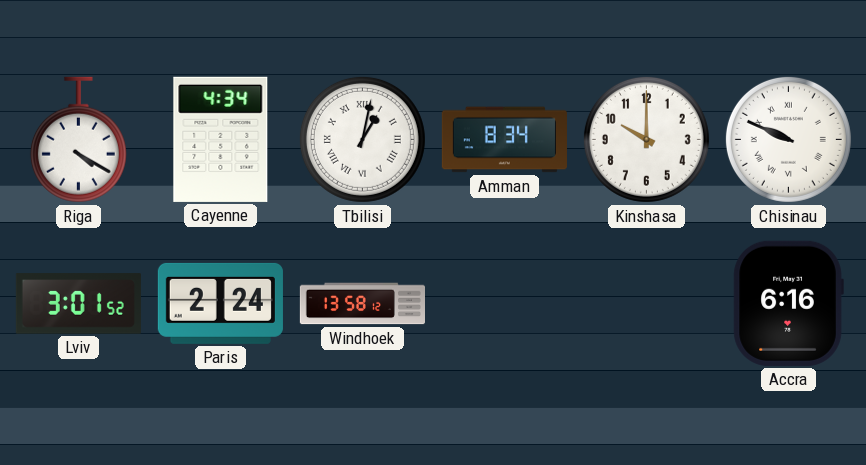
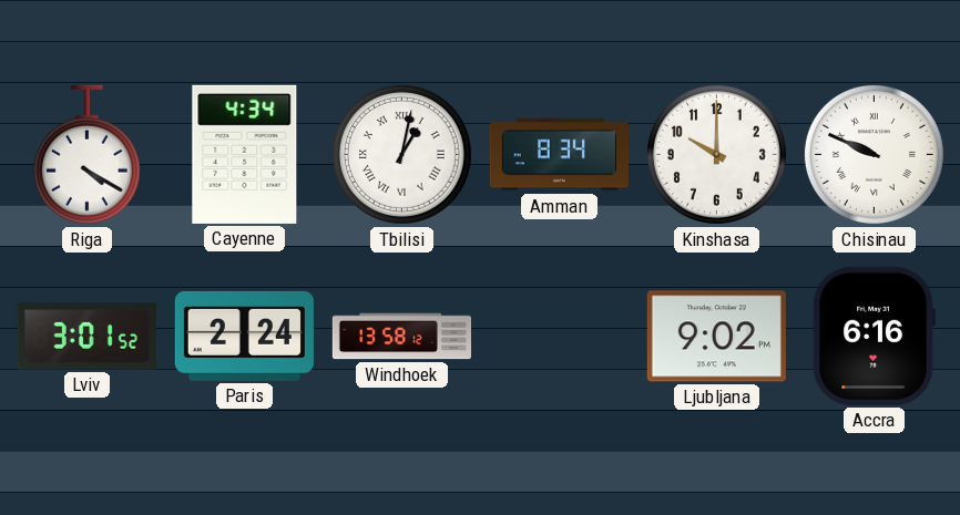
Ljubljana: none -> 9:02
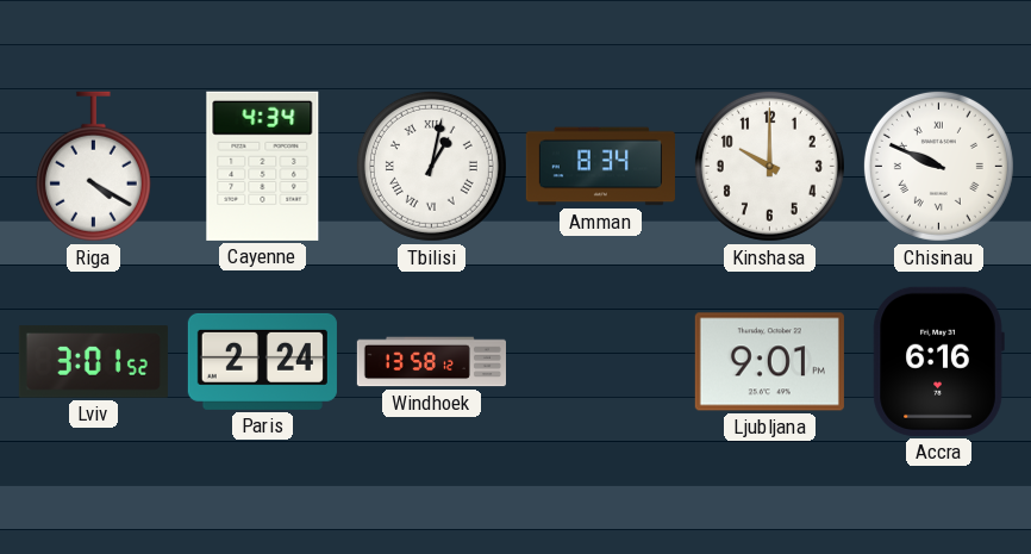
Ljubljana: 9:02 -> 9:01
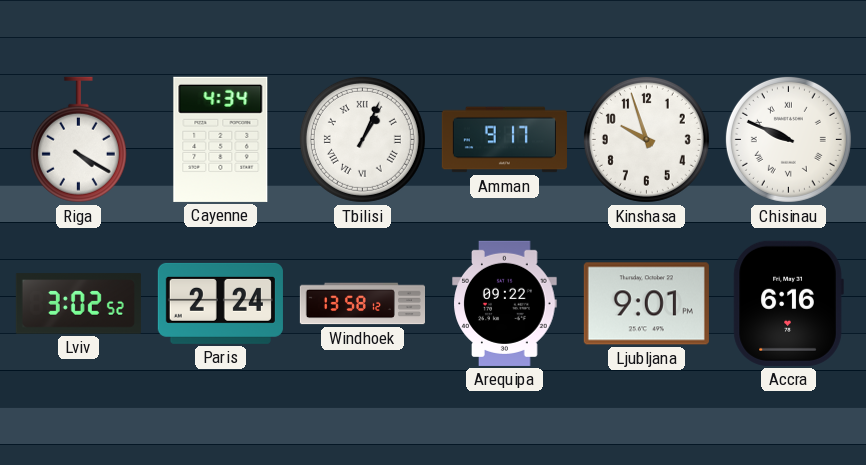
Tbilisi: 1:02 -> 1:04
Amman: 8:34 -> 9:17
Kinshasa: 10:00 -> 9:57
Lviv: 3:01 -> 3:02
Arequipa: none -> 09:22
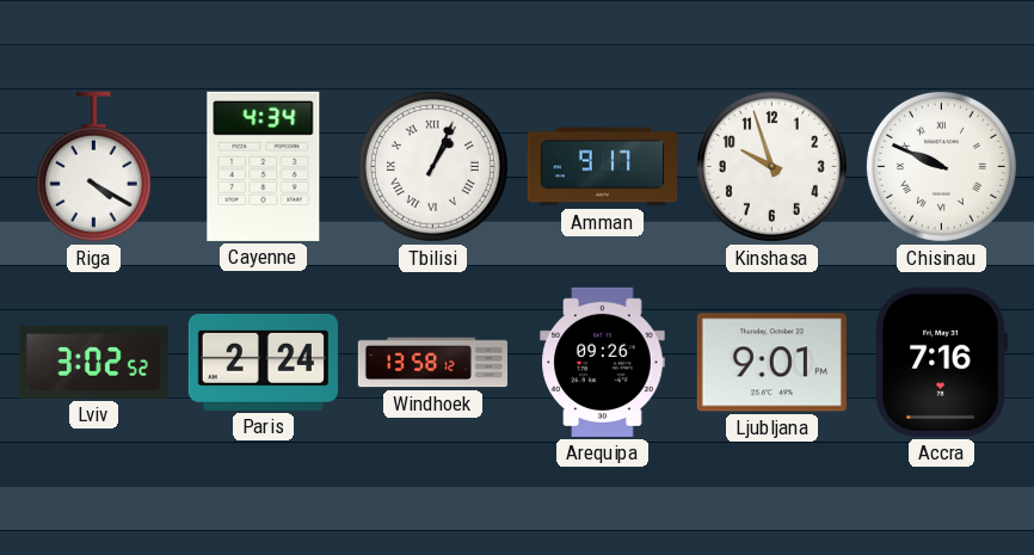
Arequipa: 09:22 -> 09:26
Accra: 6:16 -> 7:16
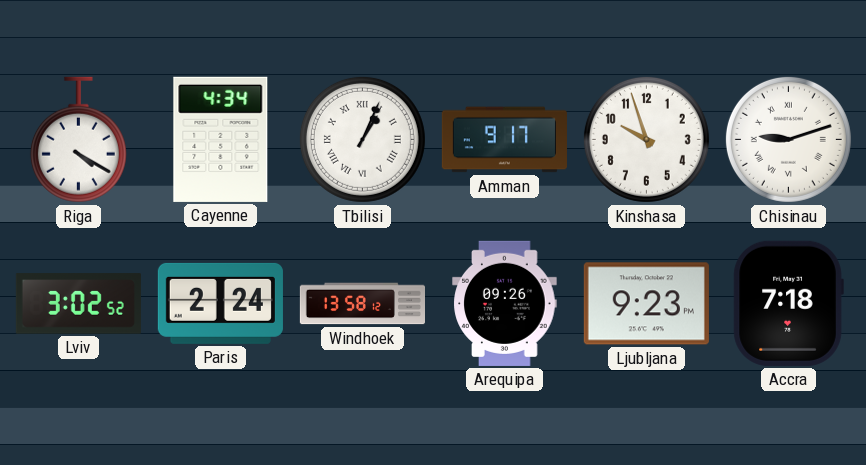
Chisinau: 9:49 -> 9:12
Ljubljana: 9:01 -> 9:23
Accra: 7:16 -> 7:18
